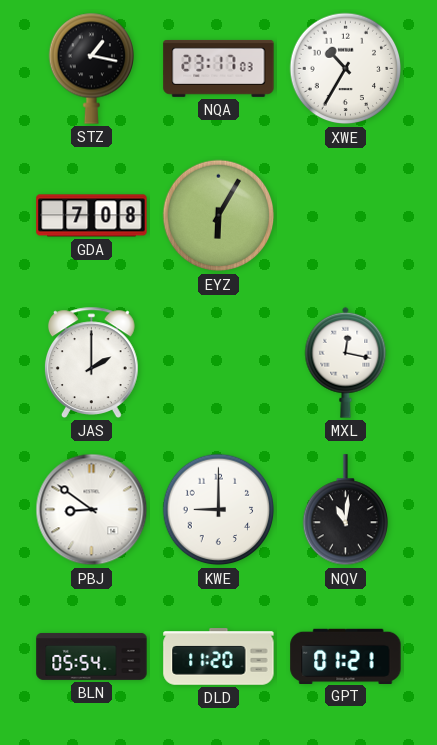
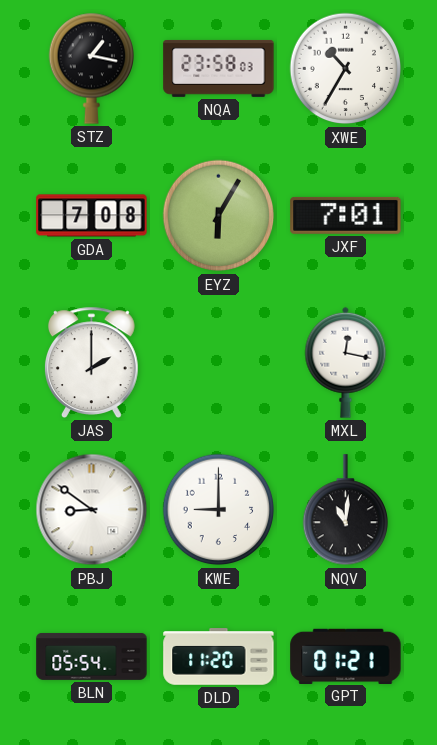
NQA: 23:17 -> 23:58
JXF: none -> 7:01
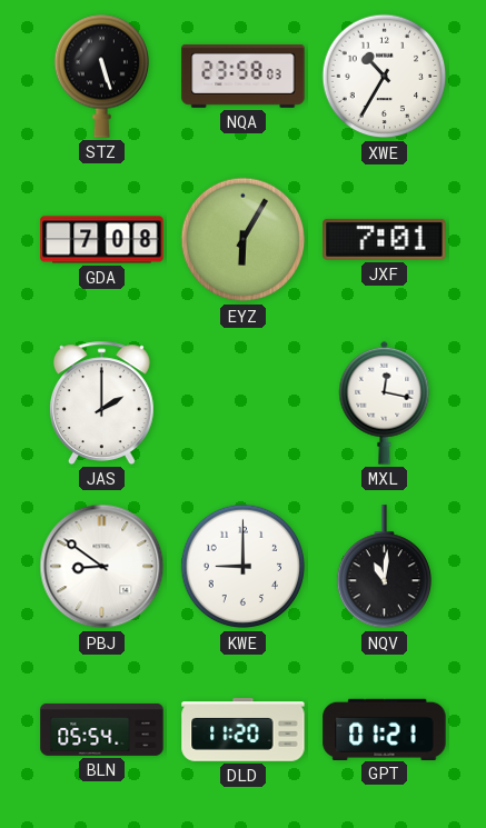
STZ: 1:17 -> 5:27
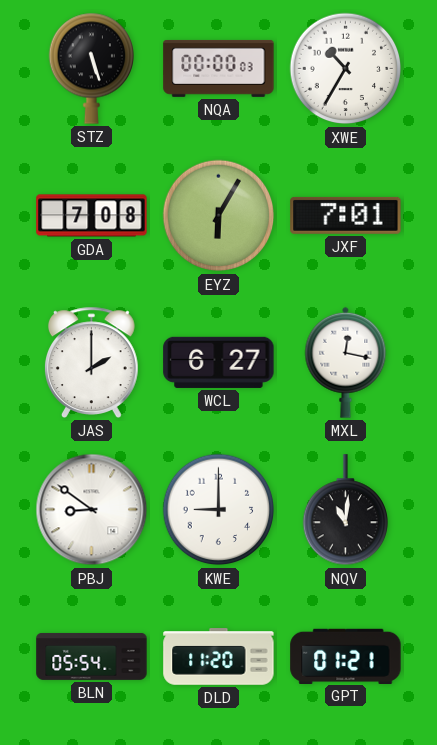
NQA: 23:58 -> 00:00
WCL: none -> 6:27
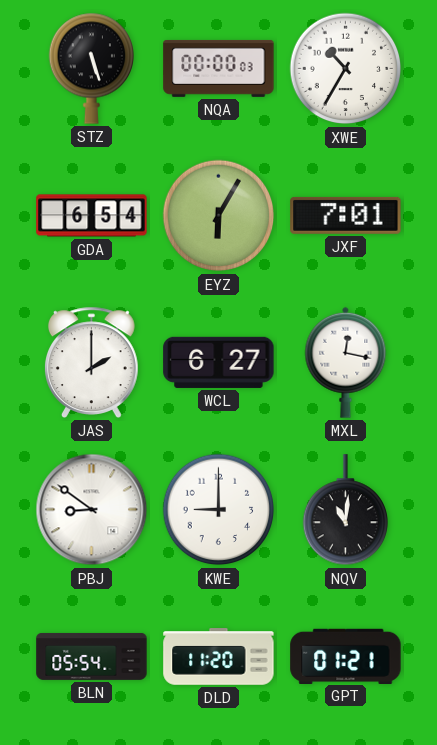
GDA: 7:08 -> 6:54
